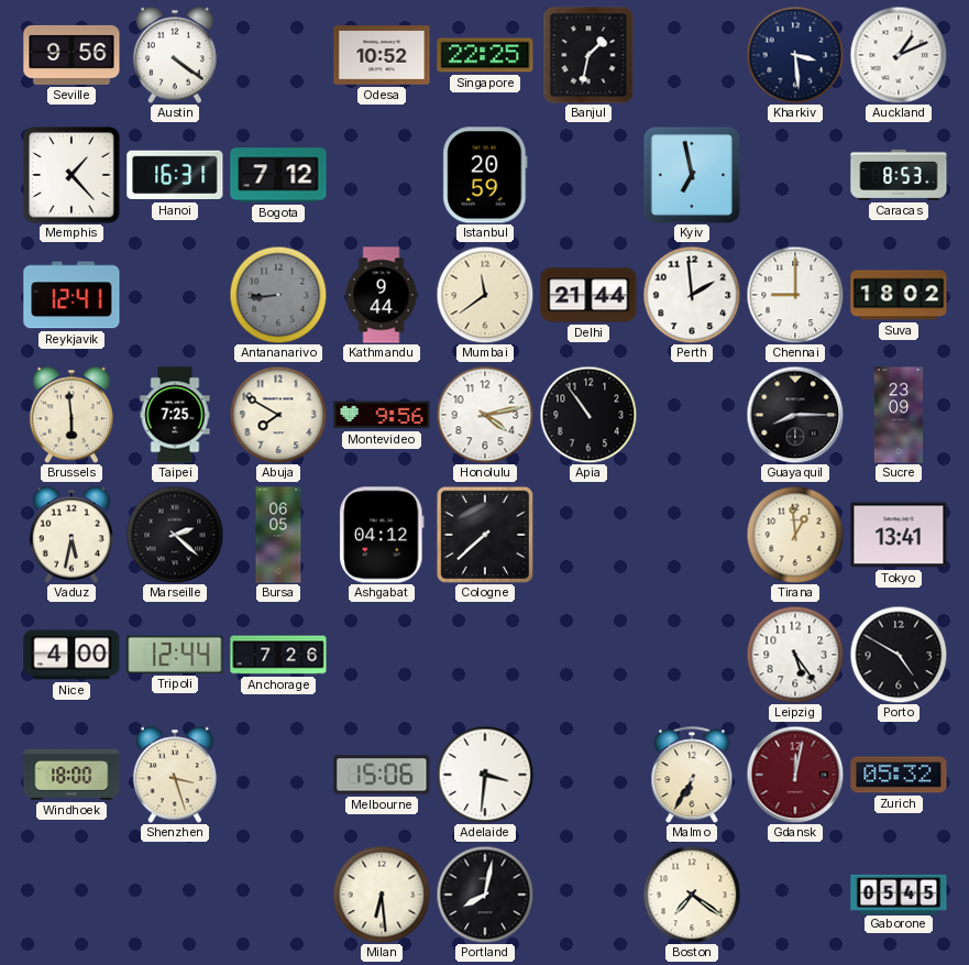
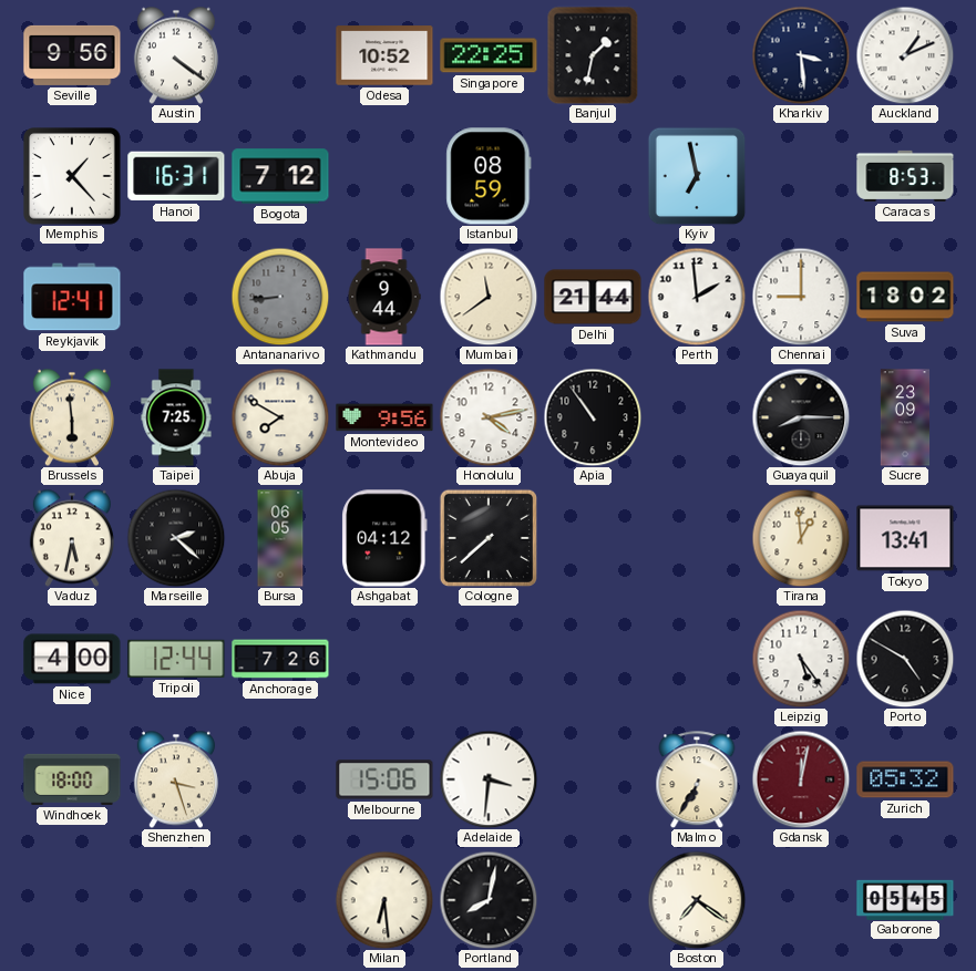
Istanbul: 20:59 -> 08:59
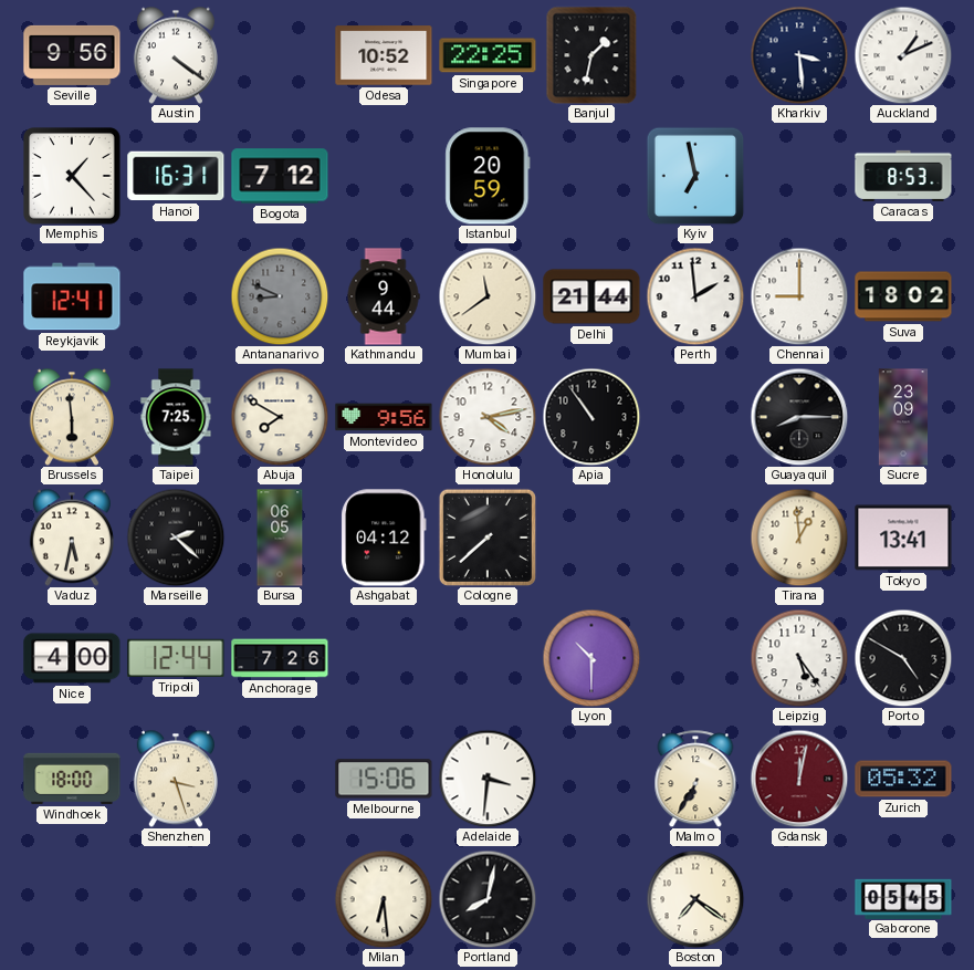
Istanbul: 08:59 -> 20:59
Antananarivo: 8:44 -> 8:49
Lyon: none -> 10:30
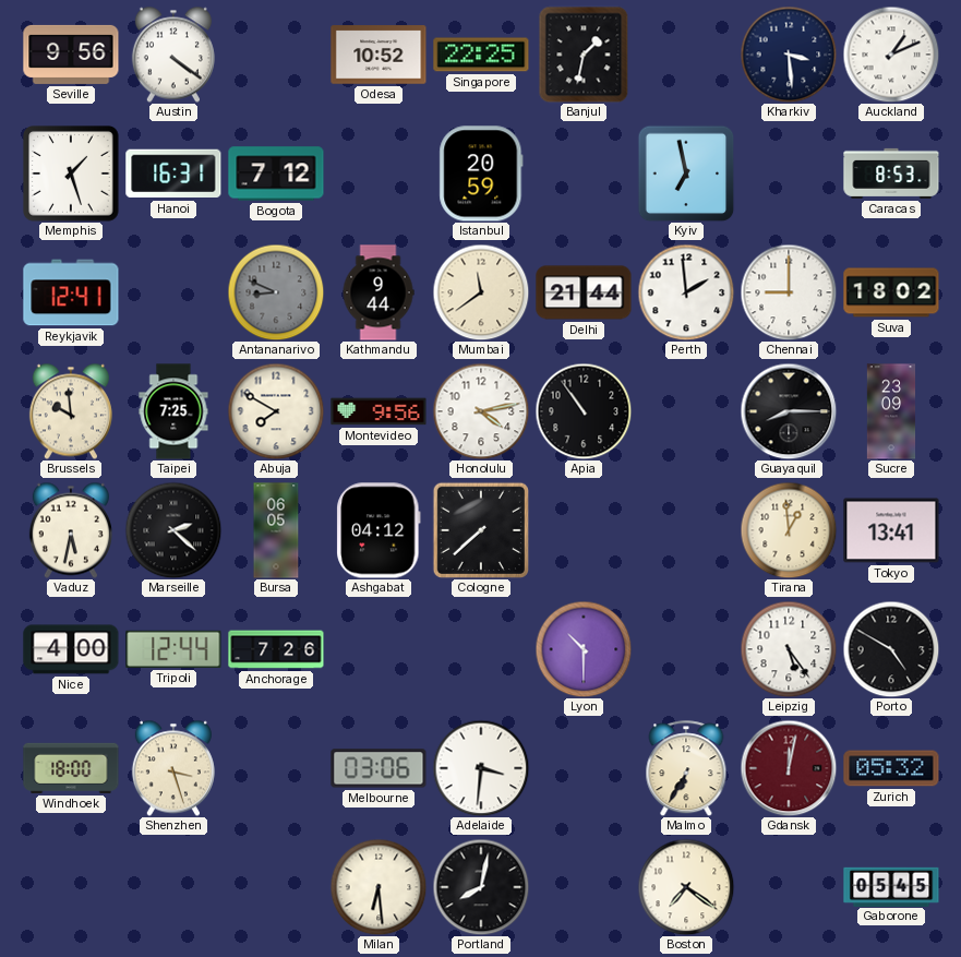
Memphis: 1:23 -> 1:27
Brussels: 5:59 -> 9:59
Melbourne: 15:06 -> 03:06
